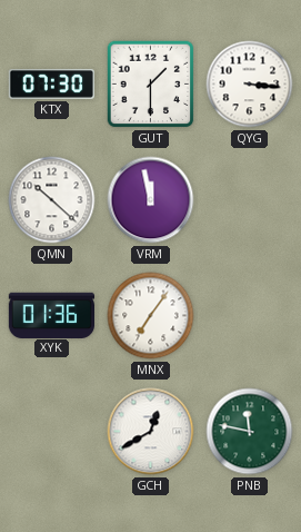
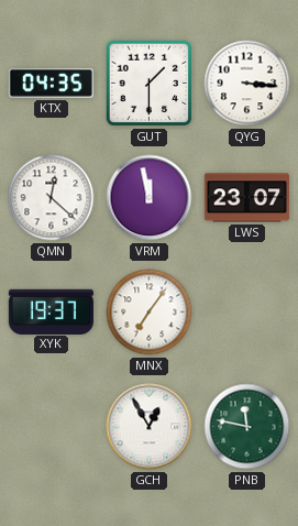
KTX: 07:30 -> 04:35
QMN: 10:22 -> 12:22
LWS: none -> 23:07
XYK: 01:36 -> 19:37
GCH: 12:40 -> 12:55
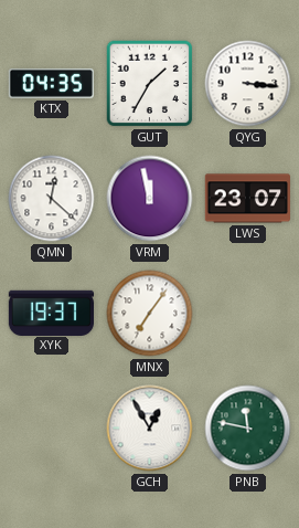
GUT: 1:30 -> 1:35
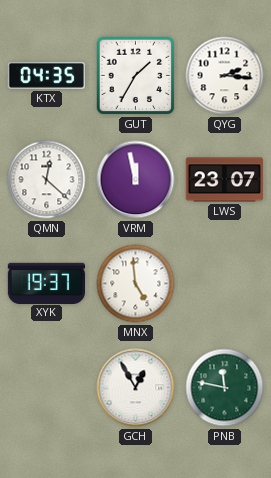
QYG: 3:16 -> 2:16
MNX: 7:06 -> 4:59
